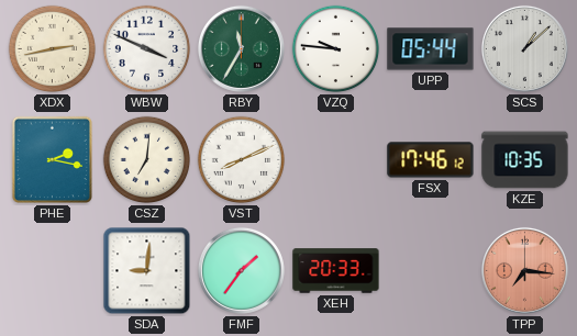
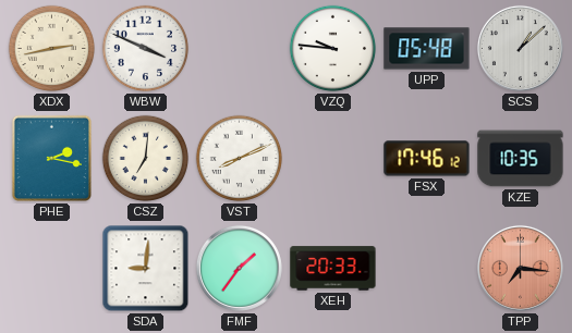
RBY: 11:35 -> none
UPP: 05:44 -> 05:48
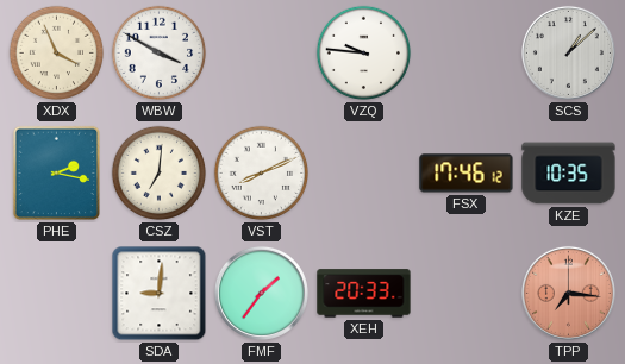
XDX: 2:43 -> 3:56
WBW: 3:49 -> 3:50
UPP: 05:48 -> none
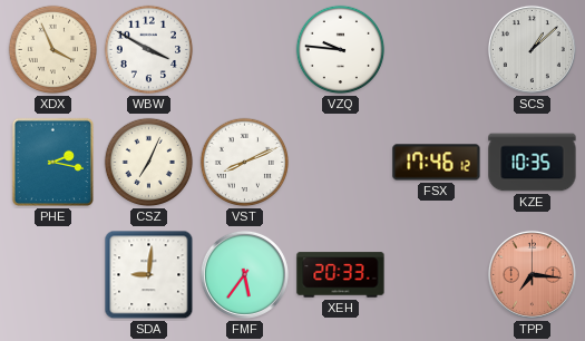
CSZ: 7:01 -> 7:04
FMF: 1:36 -> 5:36
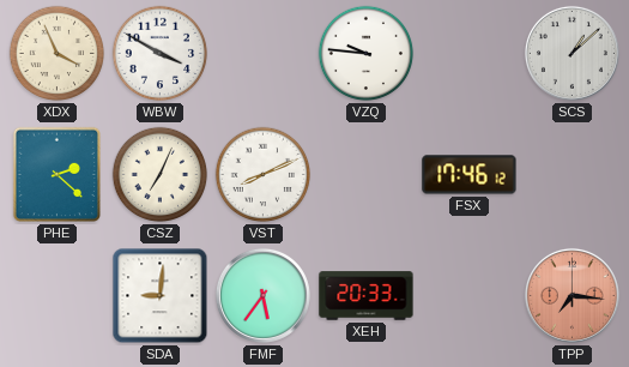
PHE: 2:17 -> 2:22
KZE: 10:35 -> none
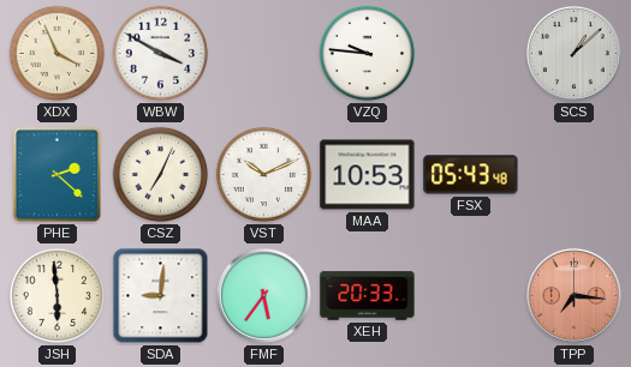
VST: 8:11 -> 10:11
MAA: none -> 10:53
FSX: 17:46 -> 05:43
JSH: none -> 5:59
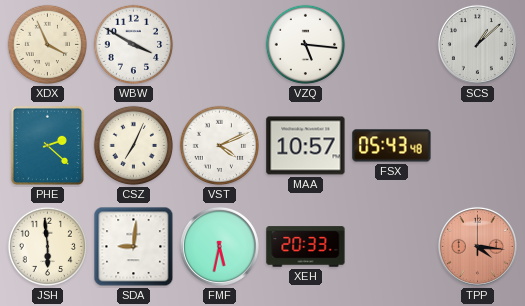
VZQ: 9:46 -> 5:16
VST: 10:11 -> 4:11
MAA: 10:53 -> 10:57
FMF: 5:36 -> 5:32
TPP: 7:16 -> 4:16
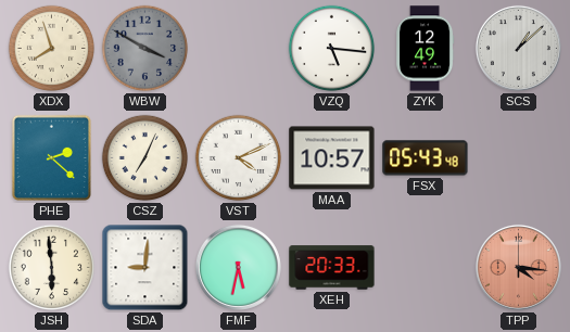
XDX: 3:56 -> 7:57
WBW dial: white -> grey
ZYK: none -> 12:49
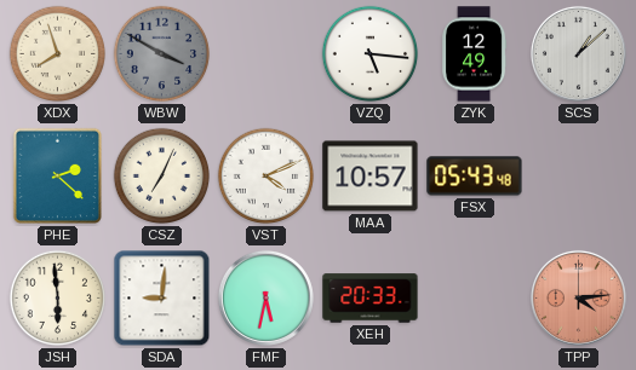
TPP: 4:16 -> 4:14
